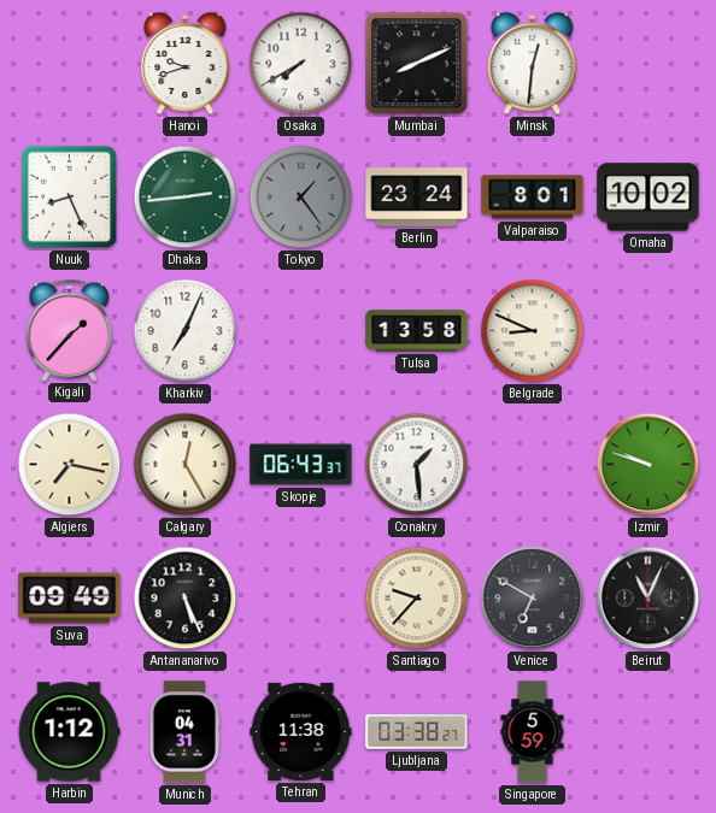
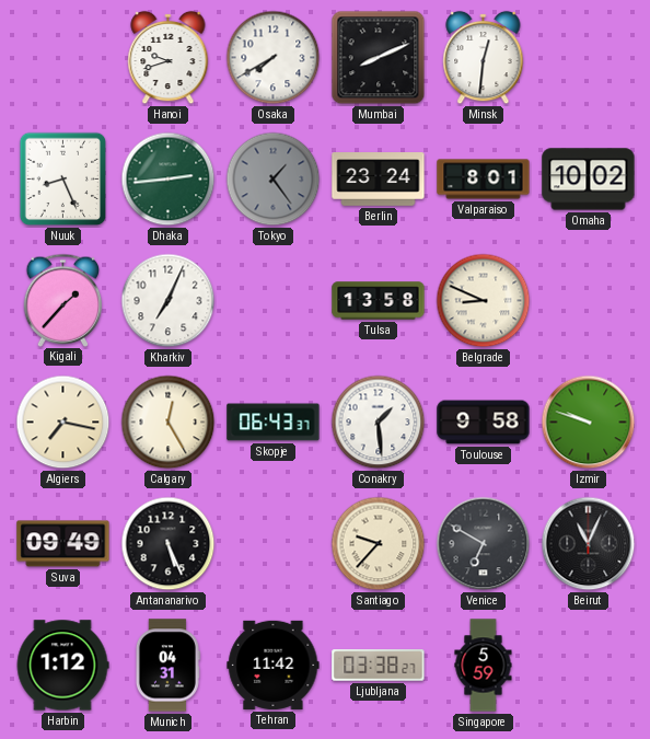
Toulouse: none -> 9:58
Tehran: 11:38 -> 11:42
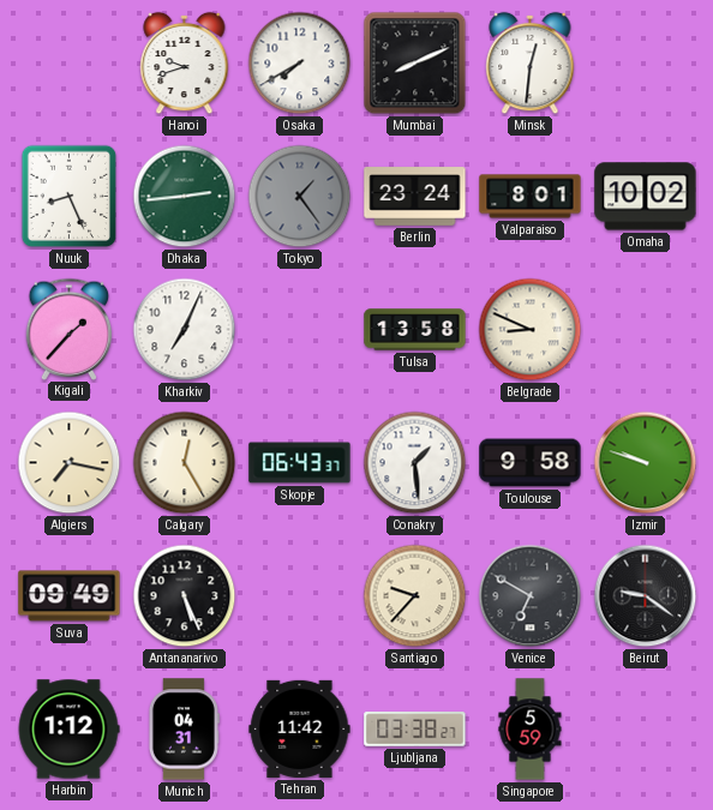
Beirut: 11:04 -> 9:21
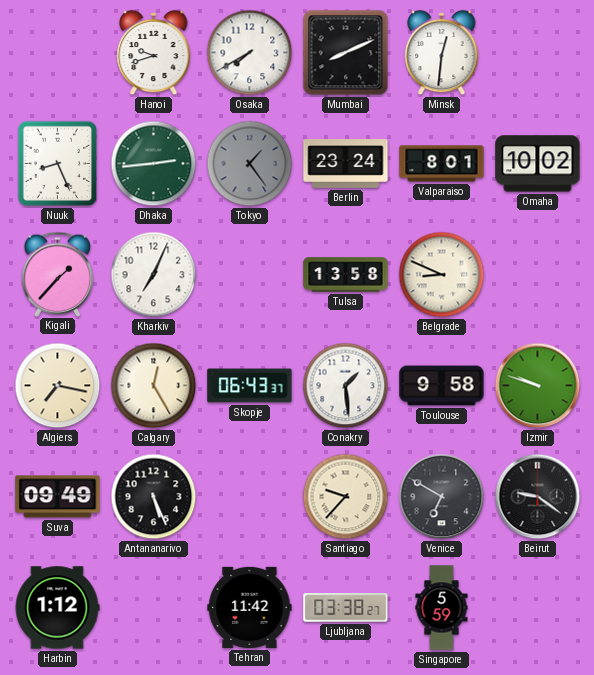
Munich: 04:31 -> none
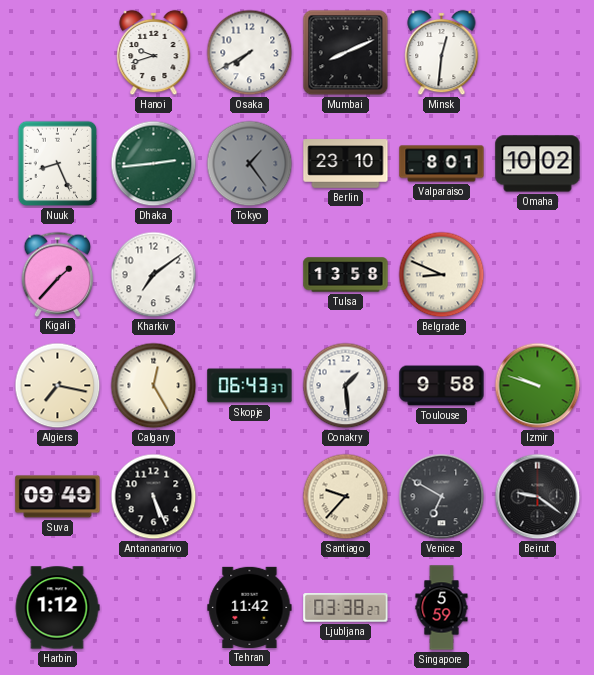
Berlin: 23:24 -> 23:10
Kharkiv: 7:04 -> 7:09
